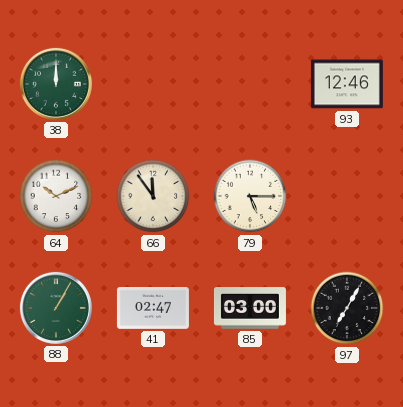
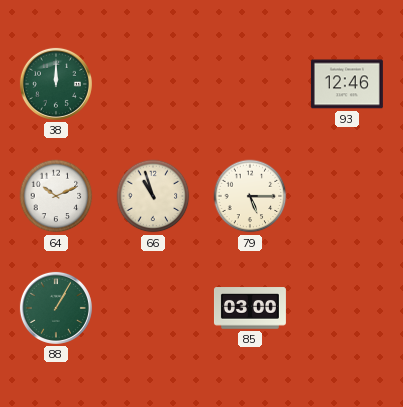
66: 11:54 -> 10:57
41: 02:47 -> none
97: 7:05 -> none
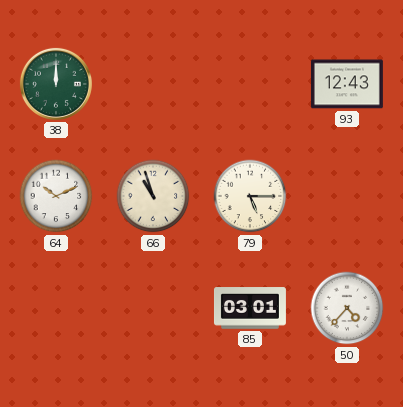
93: 12:46 -> 12:43
88: 1:05 -> none
85: 03:00 -> 03:01
50: none -> 4:37
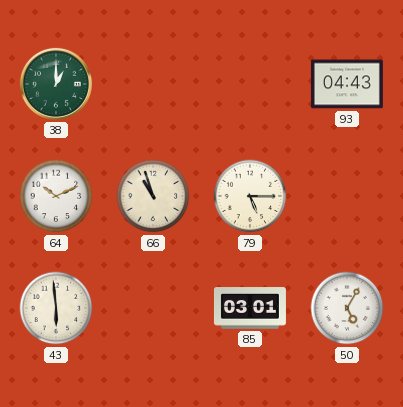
38: 12:00 -> 1:00
93: 12:43 -> 04:43
43: none -> 5:59
50: 4:37 -> 5:05
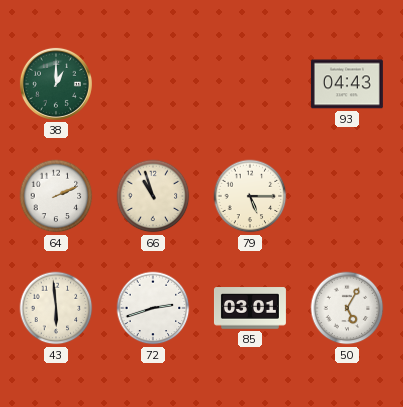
64: 10:11 -> 2:11
72: none -> 2:42
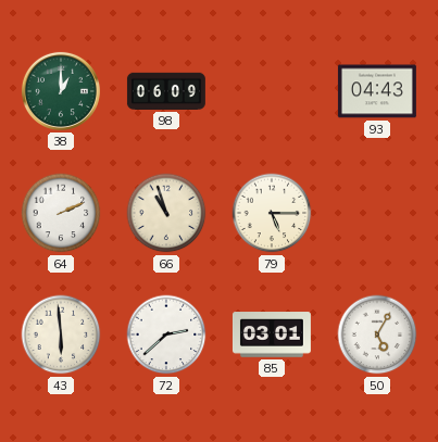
98: none -> 06:09
72: 2:42 -> 2:38
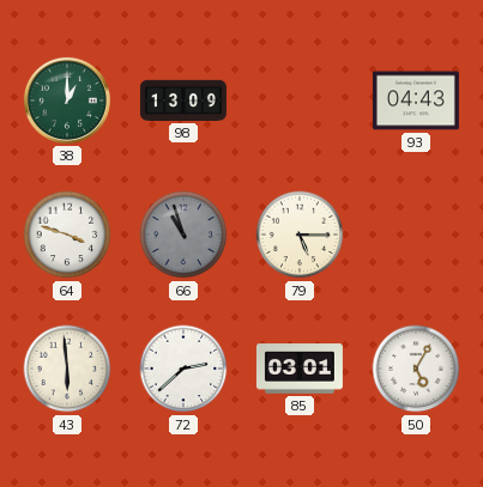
98: 06:09 -> 13:09
64: 2:11 -> 3:48
66 dial: cream -> grey
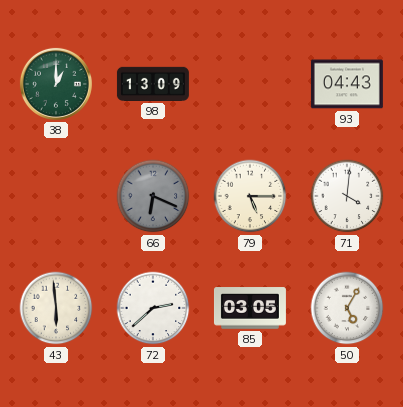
64: 3:48 -> none
66: 10:57 -> 6:19
71: none -> 4:01
85: 03:01 -> 03:05
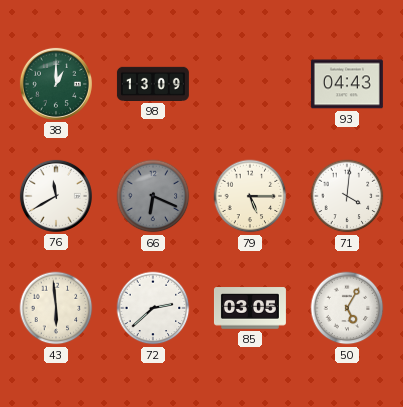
76: none -> 11:40
